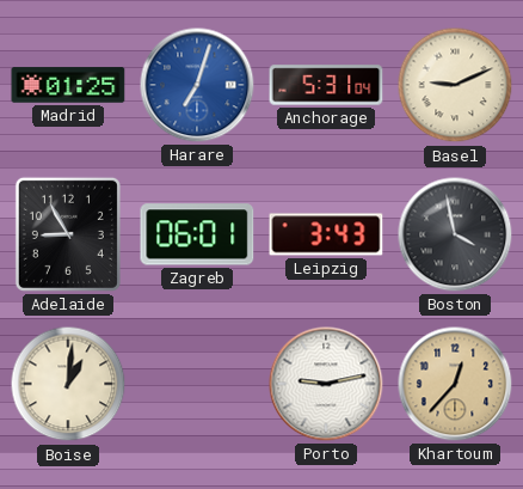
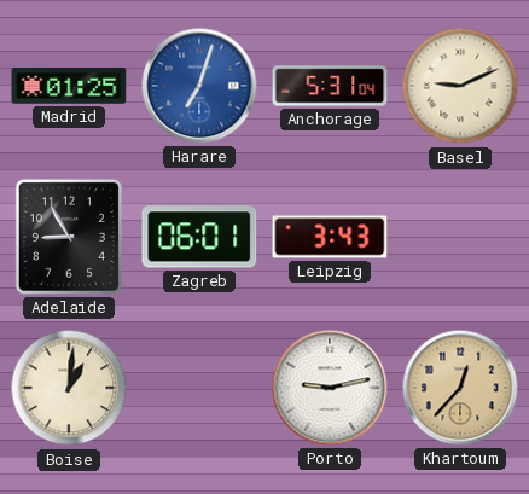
Boston: 3:58 -> none
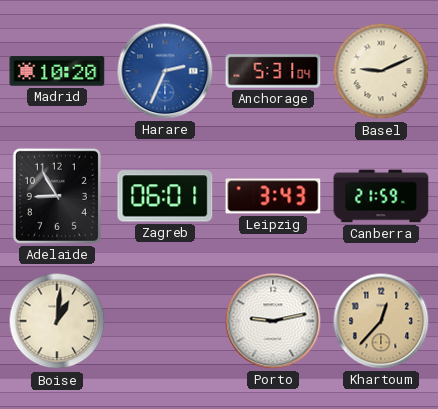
Madrid: 01:25 -> 10:20
Harare: 7:03 -> 2:34
Canberra: none -> 21:59
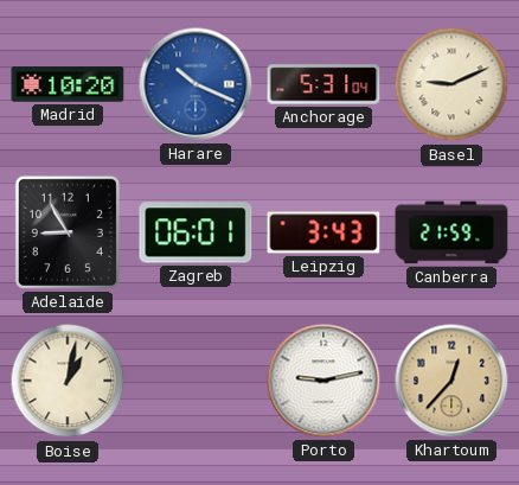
Harare: 2:34 -> 10:19
Boise: 1:01 -> 1:02
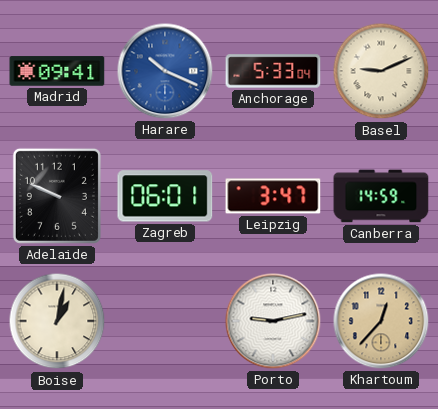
Madrid: 10:20 -> 09:41
Anchorage: 5:31 -> 5:33
Adelaide: 8:55 -> 9:49
Leipzig: 3:43 -> 3:47
Canberra: 21:59 -> 14:59
